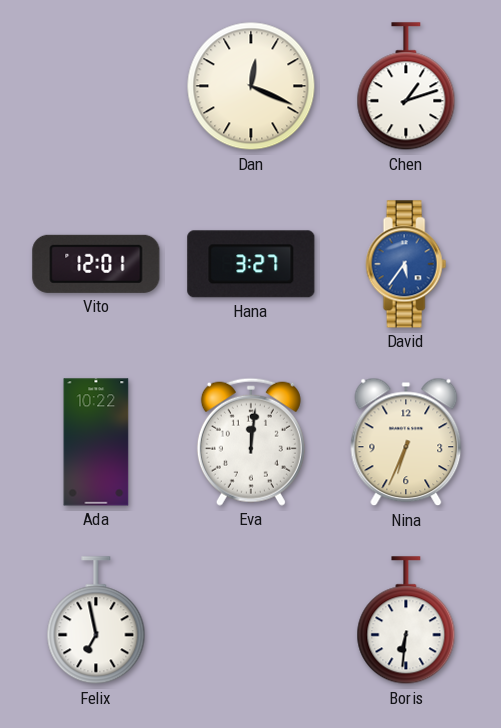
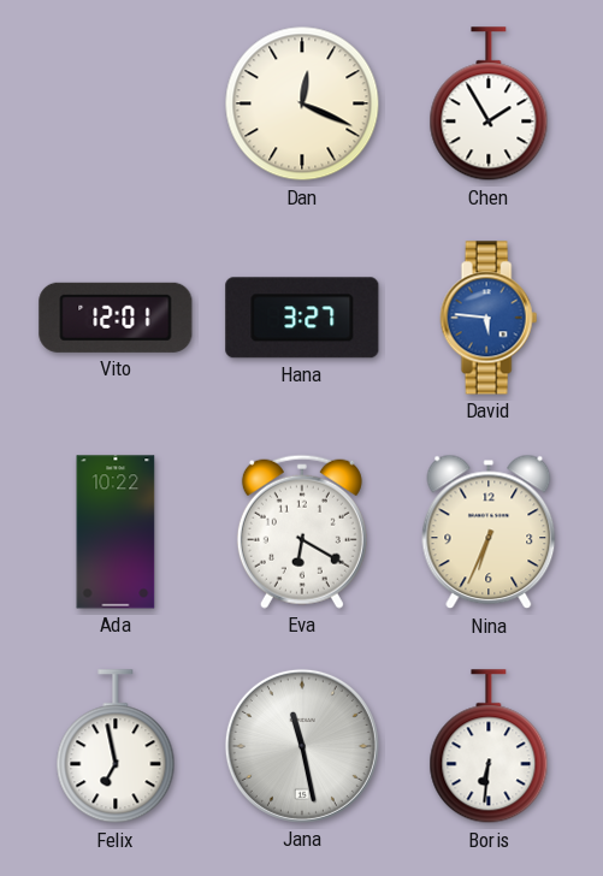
Chen: 1:12 -> 1:55
David: 5:36 -> 5:46
Eva: 12:01 -> 6:20
Jana: none -> 11:28
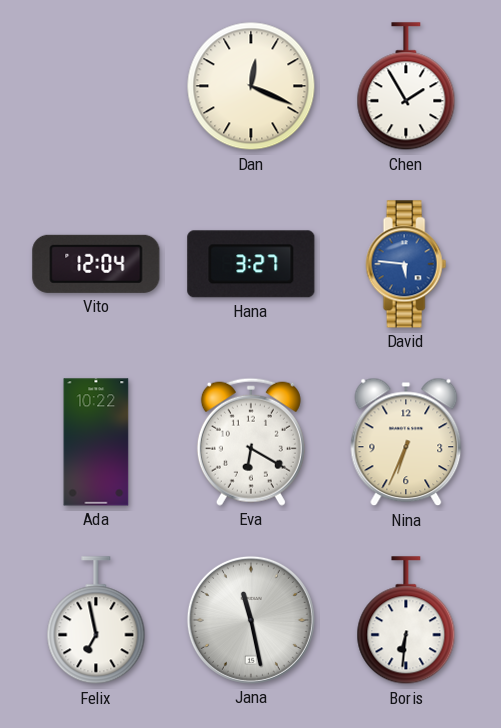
Vito: 12:01 -> 12:04
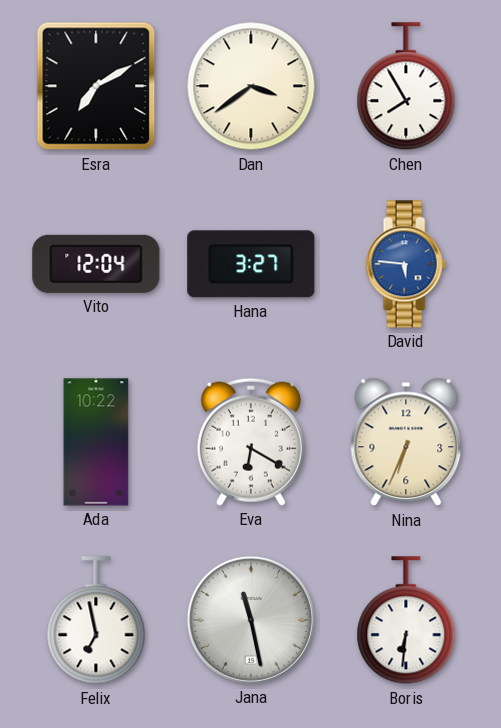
Esra: none -> 7:10
Dan: 12:19 -> 3:39
Chen: 1:55 -> 7:55
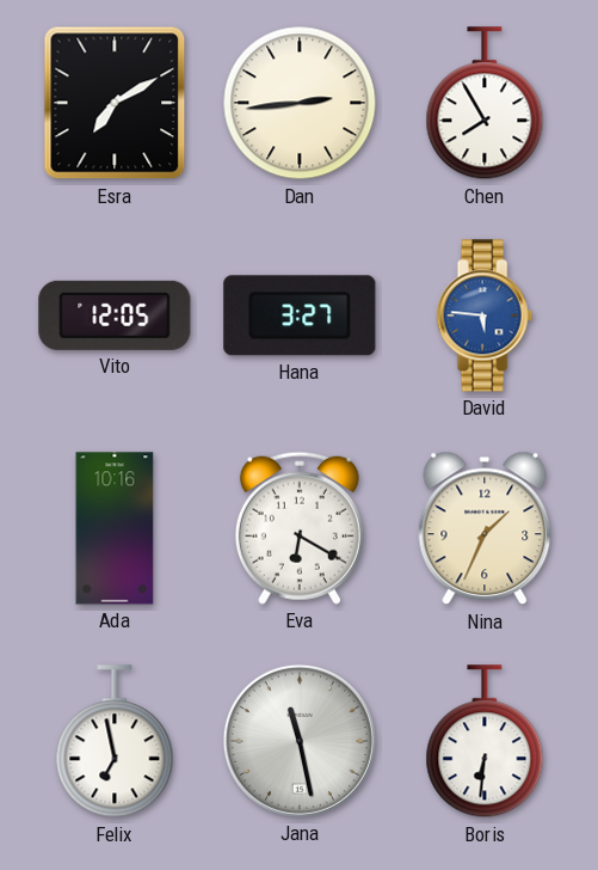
Dan: 3:39 -> 2:44
Vito: 12:04 -> 12:05
Ada: 10:22 -> 10:16
Nina: 6:34 -> 1:34
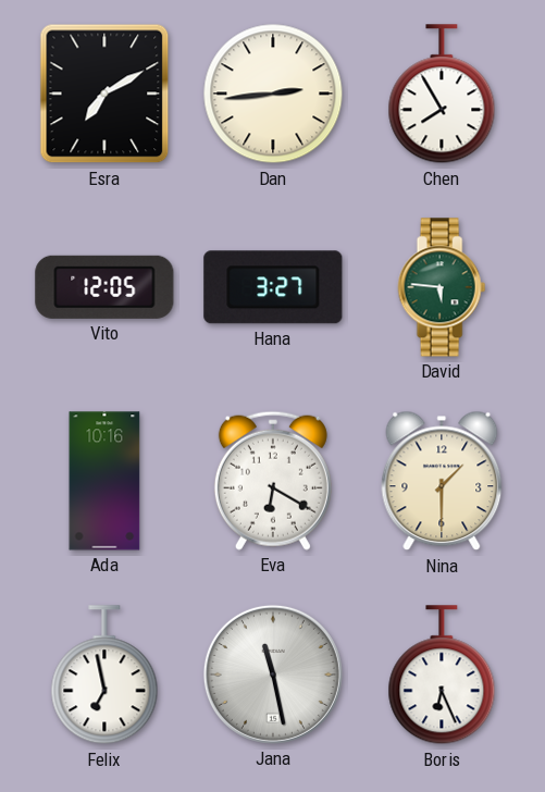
David dial: blue -> green
Nina: 1:34 -> 1:30
Boris: 6:31 -> 6:26
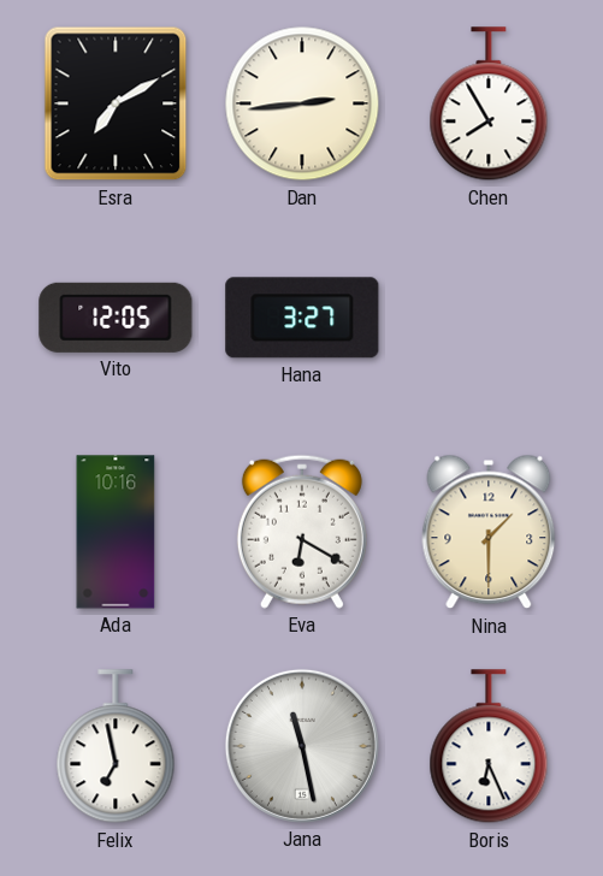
David: 5:46 -> none
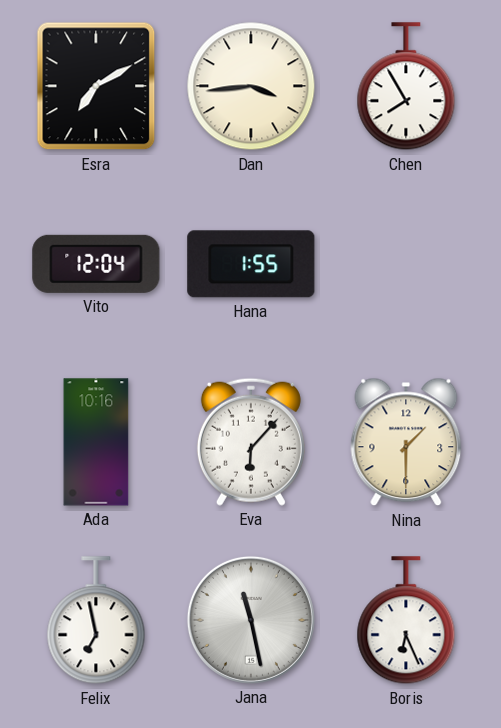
Dan: 2:44 -> 3:44
Vito: 12:05 -> 12:04
Hana: 3:27 -> 1:55
Eva: 6:20 -> 6:07
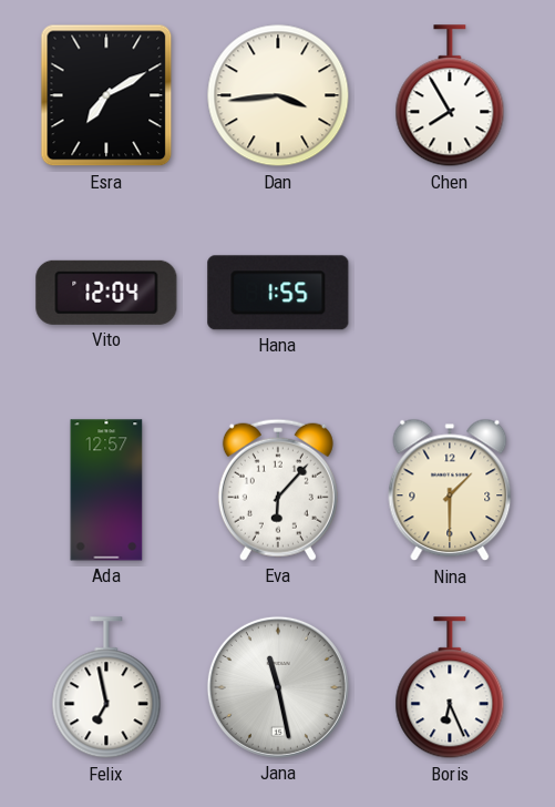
Ada: 10:16 -> 12:57
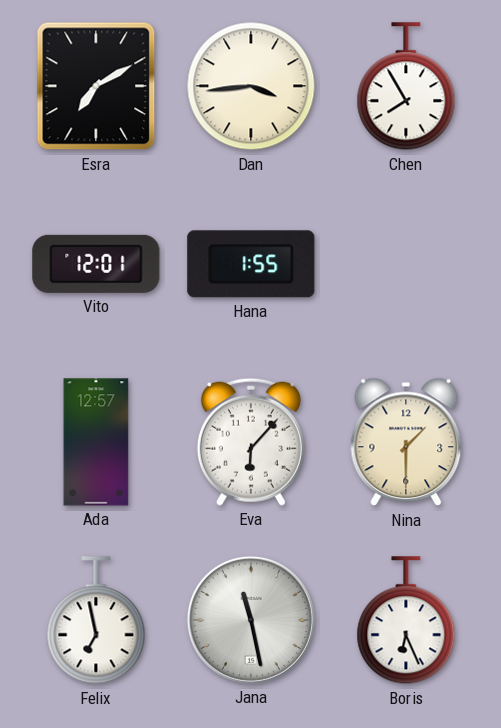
Vito: 12:04 -> 12:01
